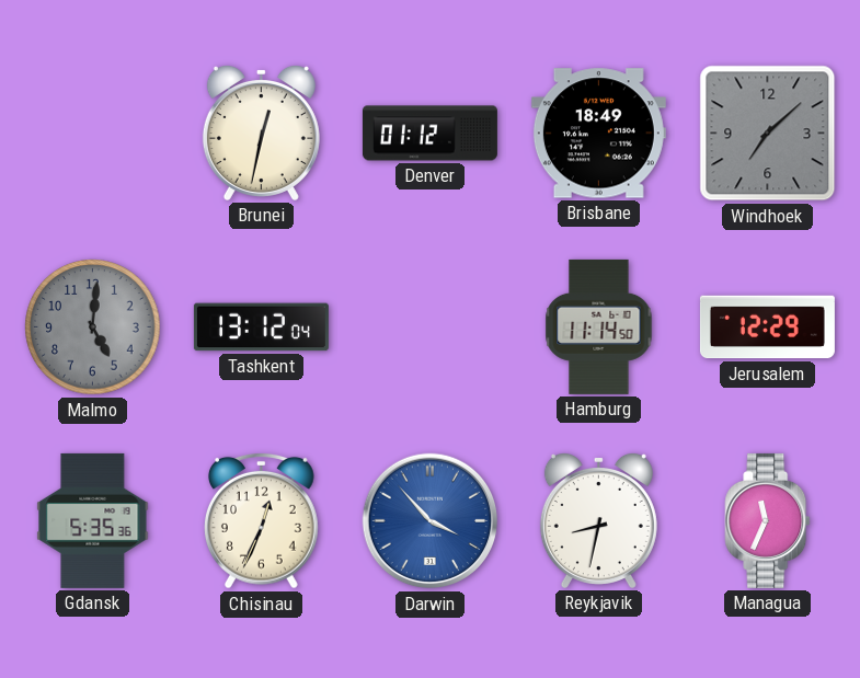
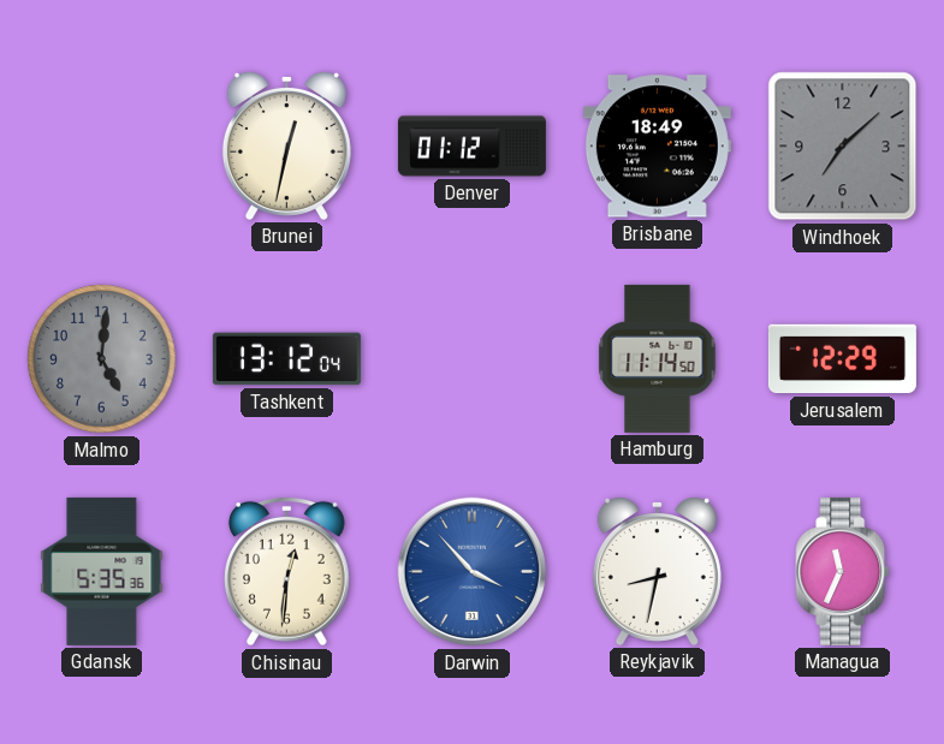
Chisinau: 12:34 -> 12:31
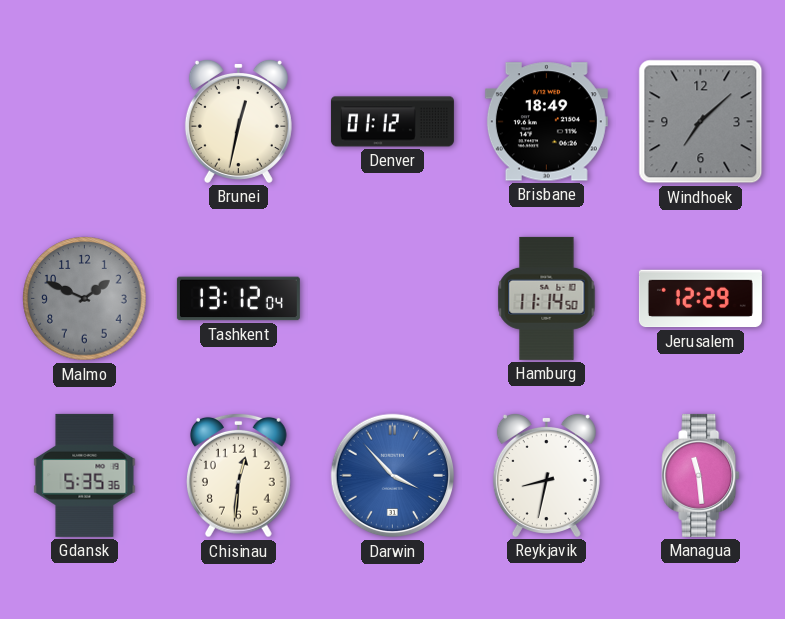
Malmo: 5:01 -> 1:49
Managua: 11:34 -> 11:29
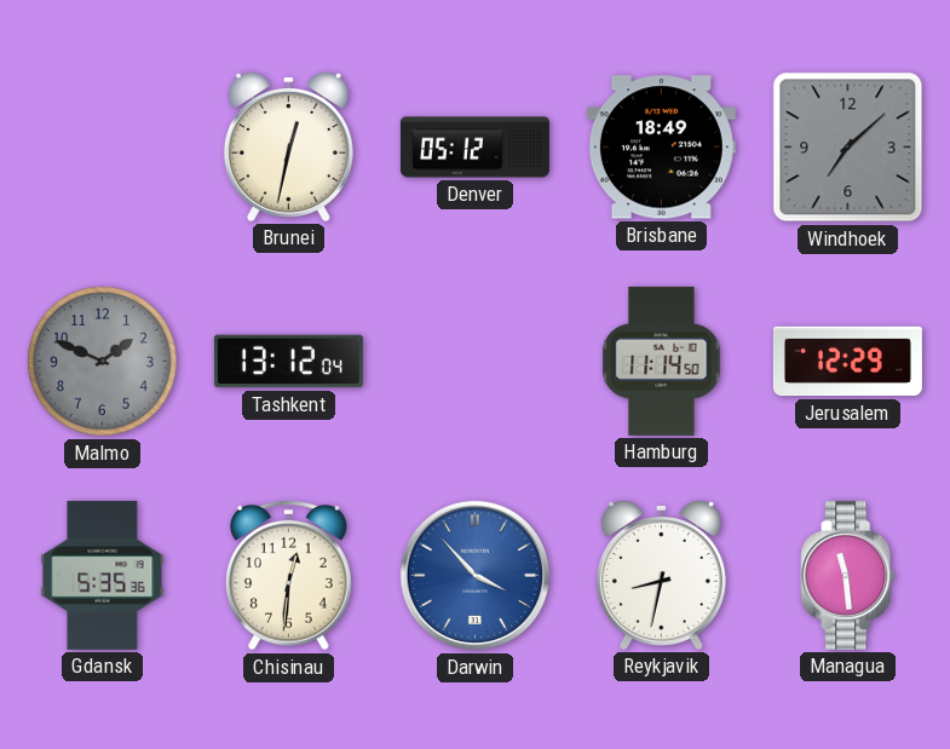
Denver: 01:12 -> 05:12
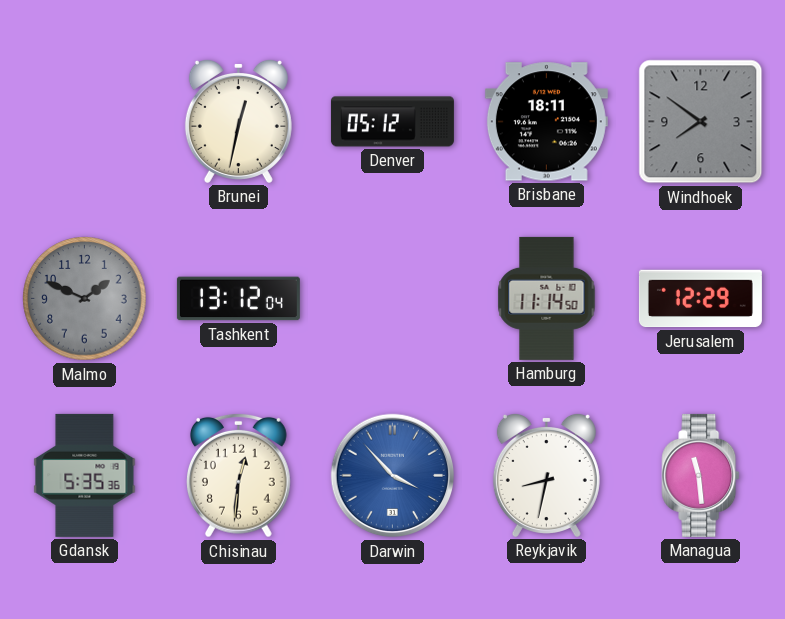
Brisbane: 18:49 -> 18:11
Windhoek: 7:08 -> 7:51
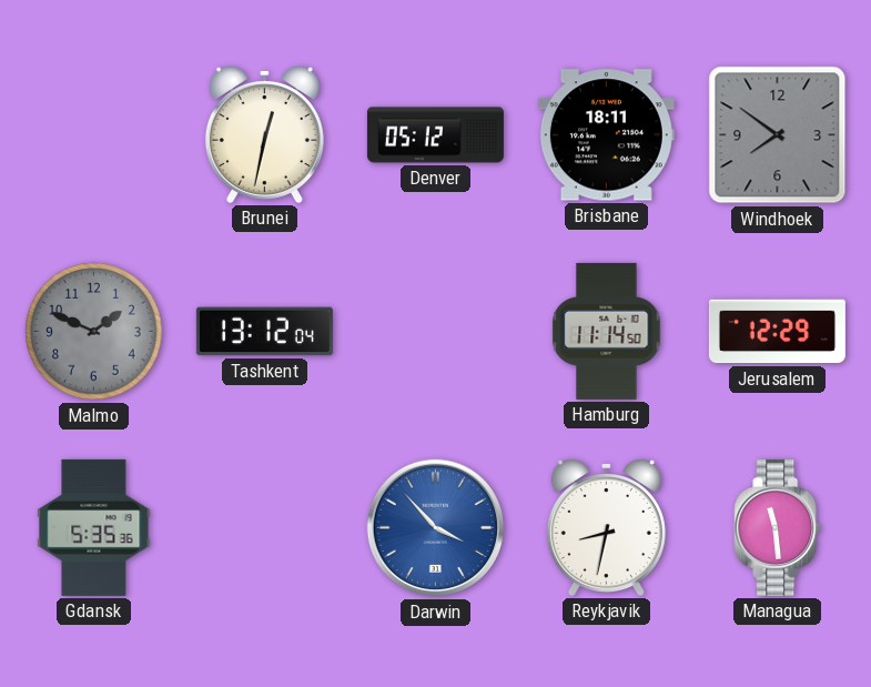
Chisinau: 12:31 -> none
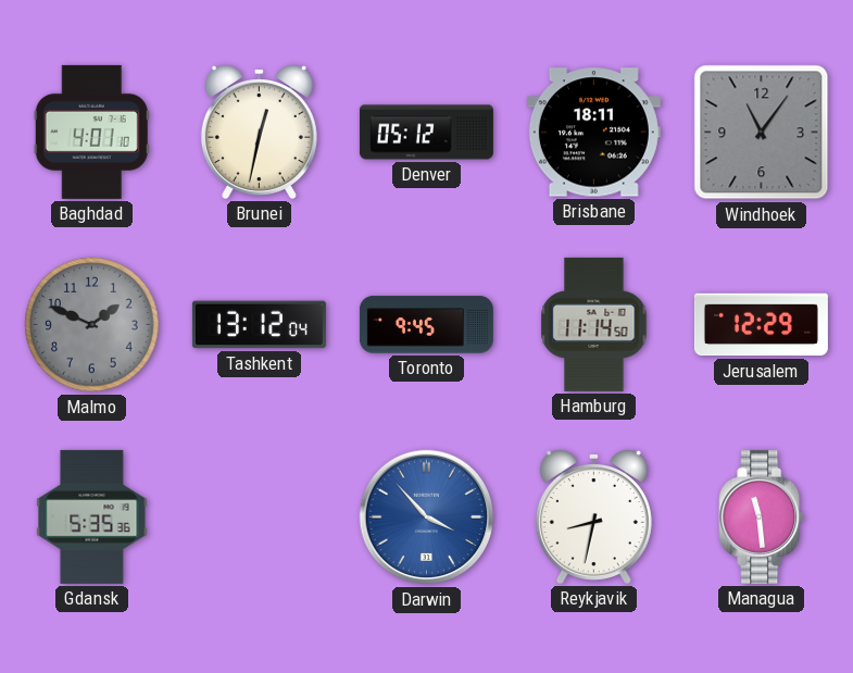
Baghdad: none -> 4:01
Windhoek: 7:51 -> 11:06
Toronto: none -> 9:45
